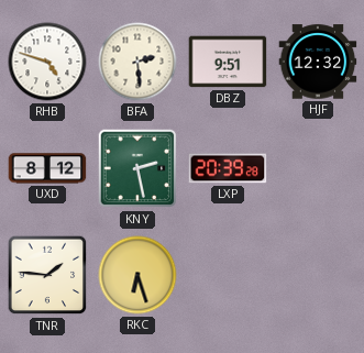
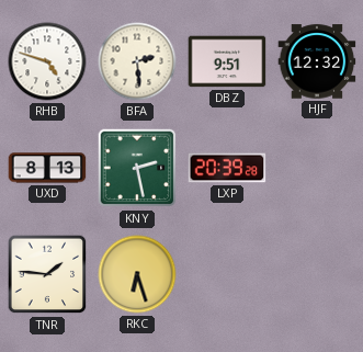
UXD: 8:12 -> 8:13
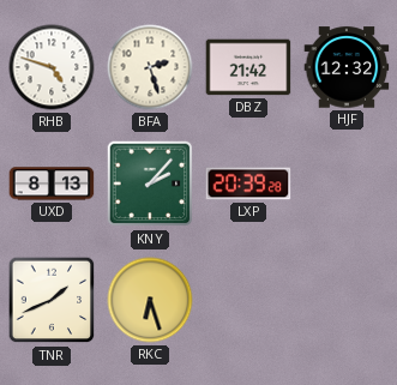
BFA: 2:29 -> 2:27
DBZ: 9:51 -> 21:42
KNY: 2:28 -> 2:07
TNR: 1:46 -> 1:41
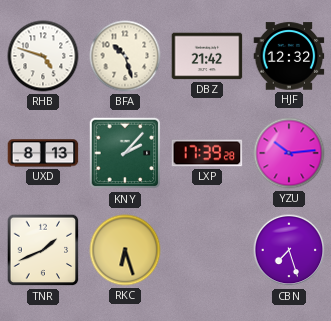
BFA: 2:27 -> 10:27
LXP: 20:39 -> 17:39
YZU: none -> 10:14
CBN: none -> 7:27
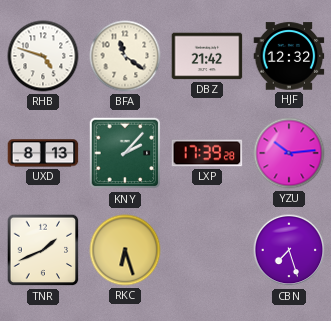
BFA: 10:27 -> 11:21
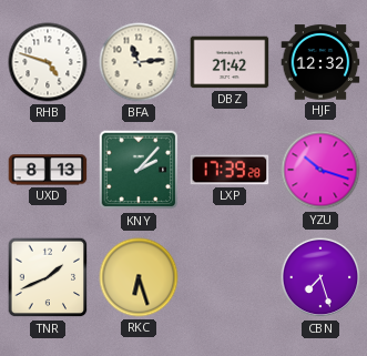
BFA: 11:21 -> 11:14
YZU: 10:14 -> 10:18
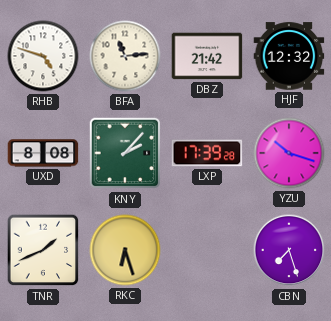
UXD: 8:13 -> 8:08
